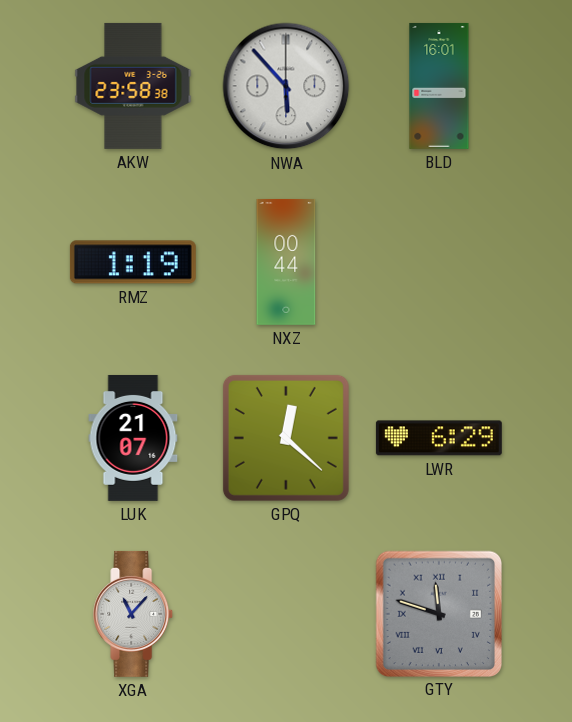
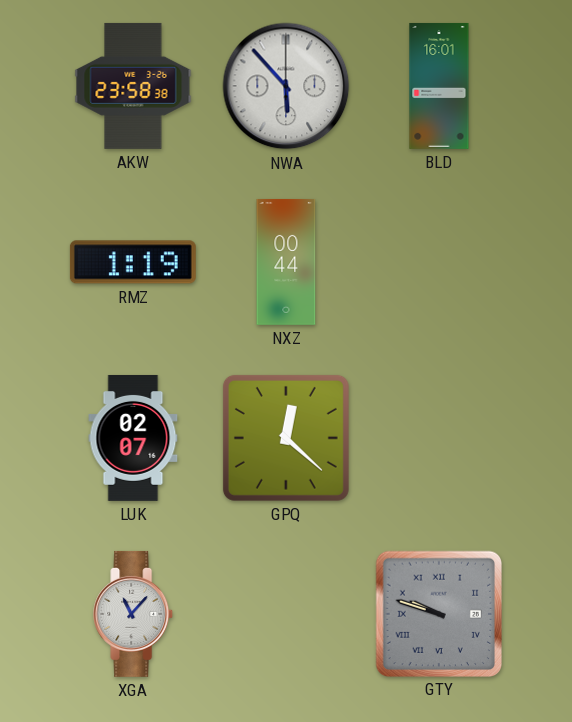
LUK: 21:07 -> 02:07
LWR: 6:29 -> none
GTY: 11:48 -> 9:48
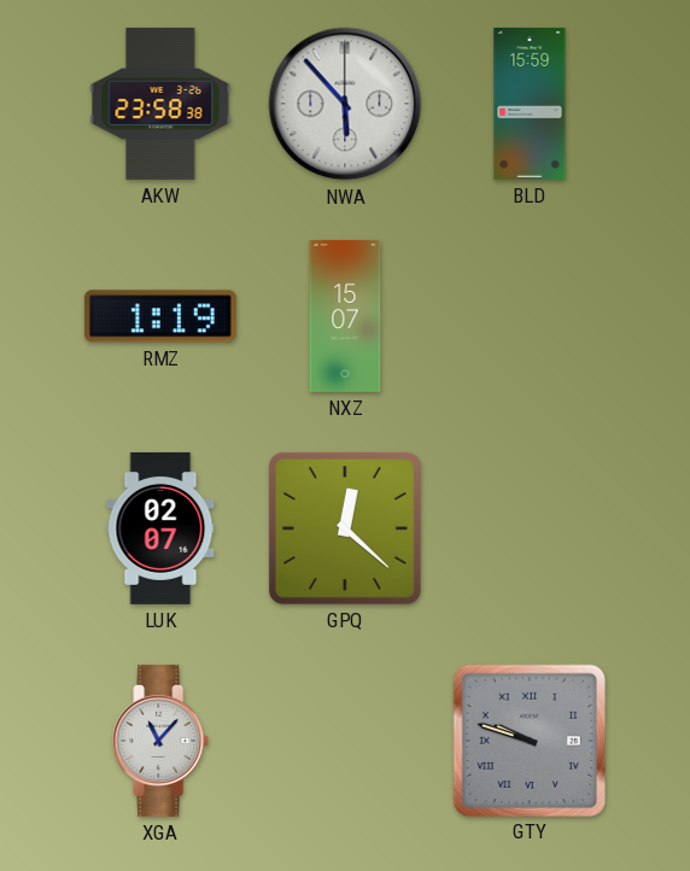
BLD: 16:01 -> 15:59
NXZ: 00:44 -> 15:07
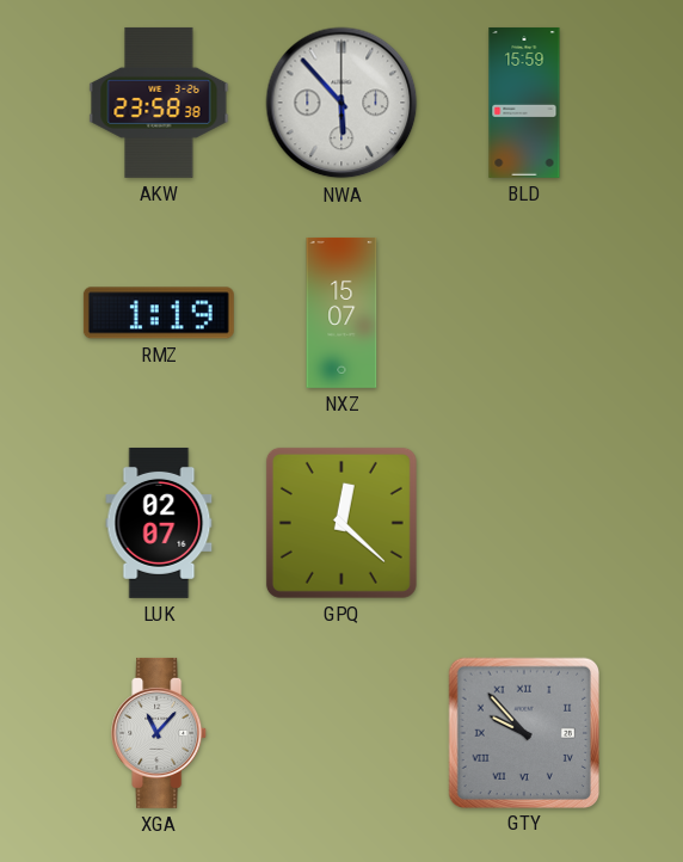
GTY: 9:48 -> 9:53
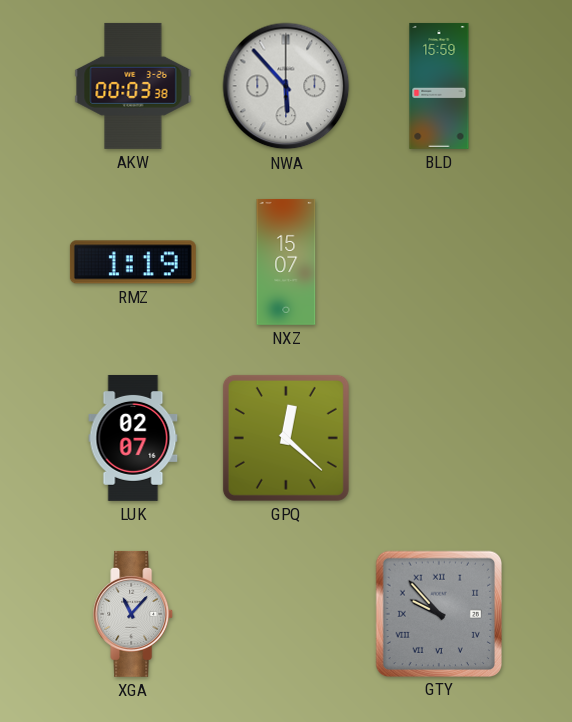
AKW: 23:58 -> 00:03
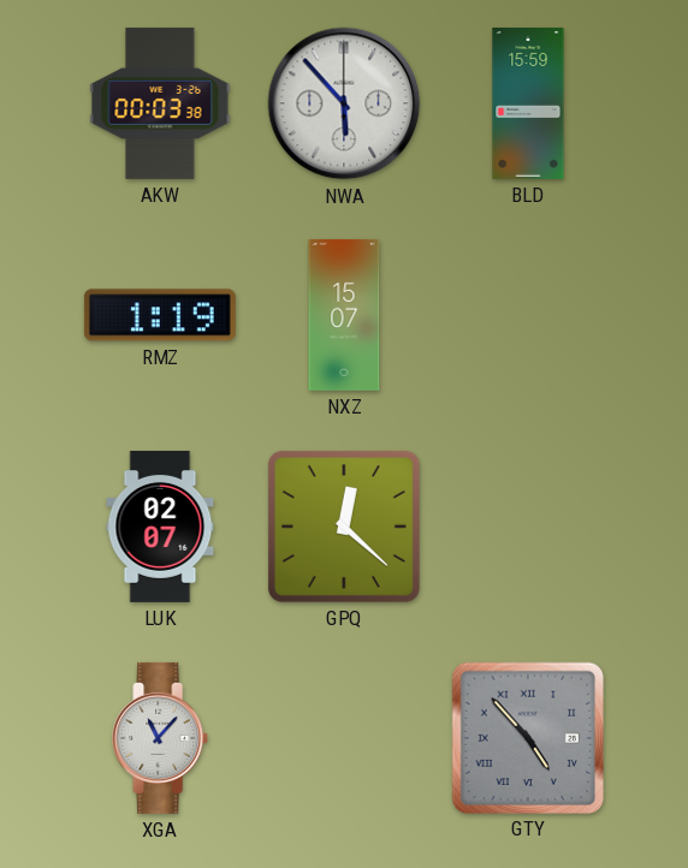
GTY: 9:53 -> 4:53
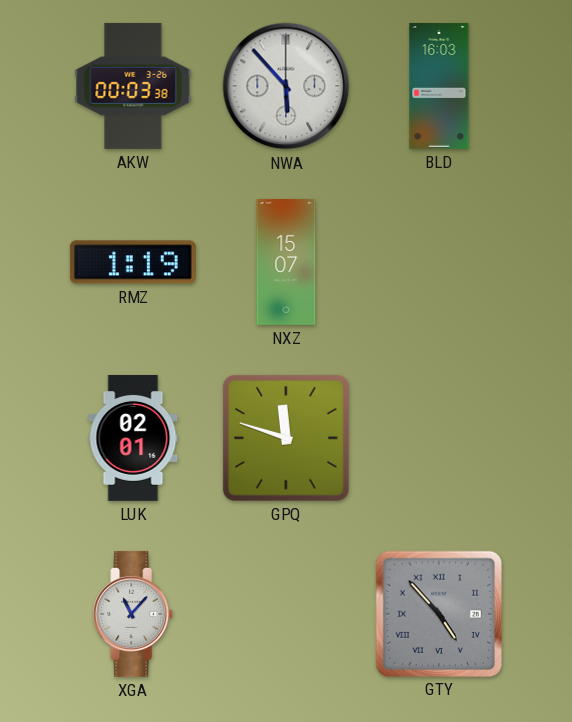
BLD: 15:59 -> 16:03
LUK: 02:07 -> 02:01
GPQ: 12:22 -> 11:48
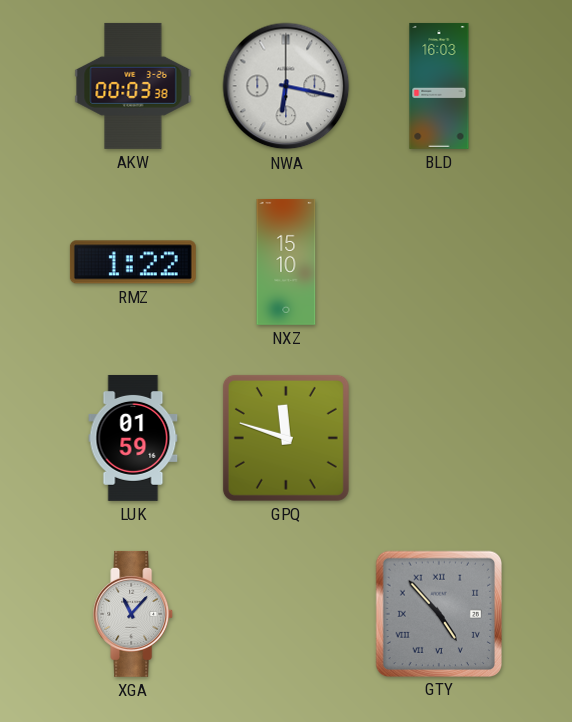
NWA: 5:53 -> 6:17
RMZ: 1:19 -> 1:22
NXZ: 15:07 -> 15:10
LUK: 02:01 -> 01:59
